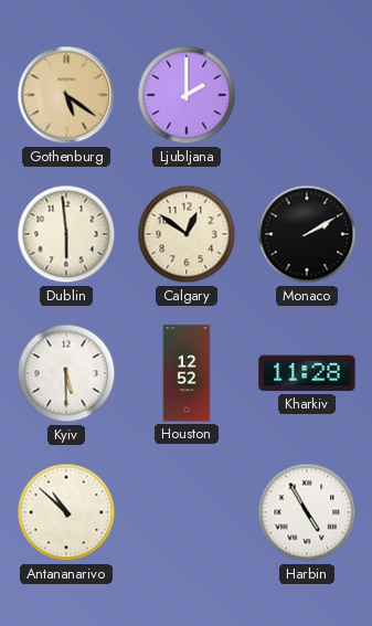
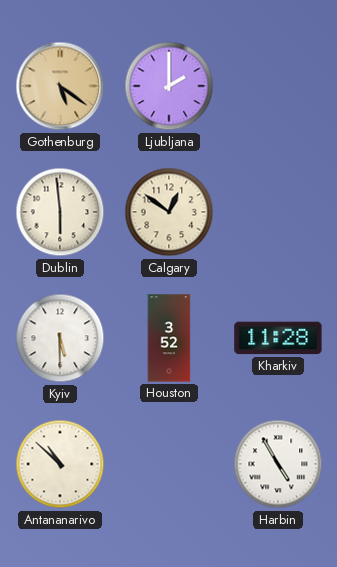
Monaco: 2:10 -> none
Houston: 12:52 -> 3:52
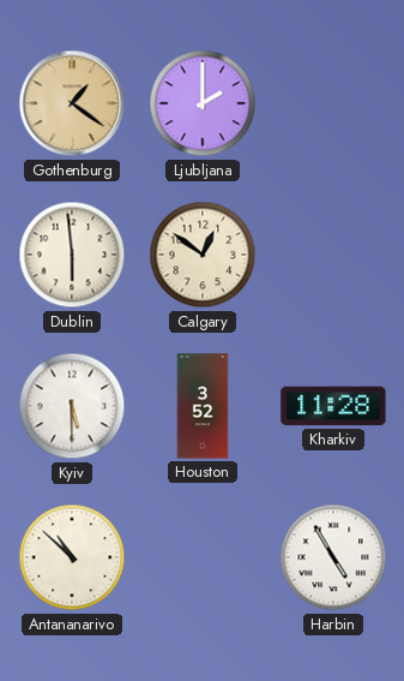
Gothenburg: 5:21 -> 1:21
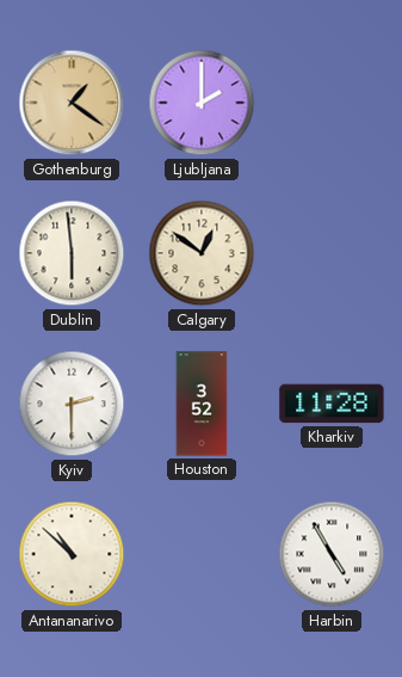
Kyiv: 5:30 -> 2:30
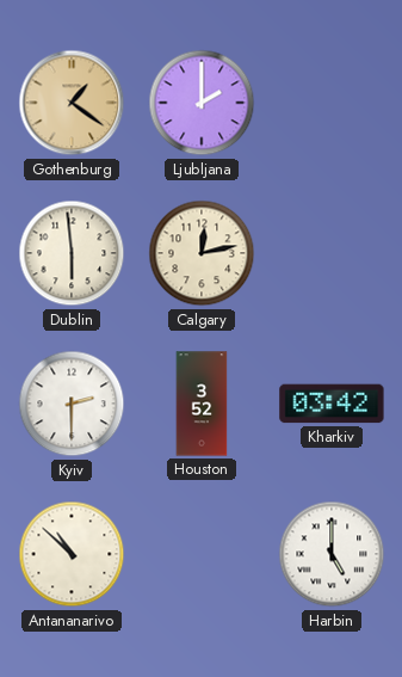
Calgary: 12:51 -> 12:13
Kharkiv: 11:28 -> 03:42
Harbin: 4:55 -> 5:00
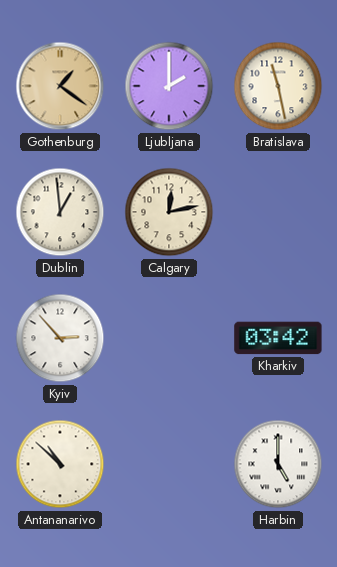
Bratislava: none -> 11:28
Dublin: 5:59 -> 12:59
Kyiv: 2:30 -> 2:53
Houston: 3:52 -> none
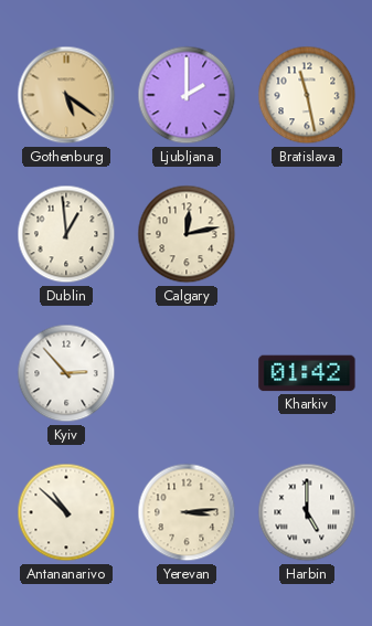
Gothenburg: 1:21 -> 5:21
Kharkiv: 03:42 -> 01:42
Yerevan: none -> 3:14
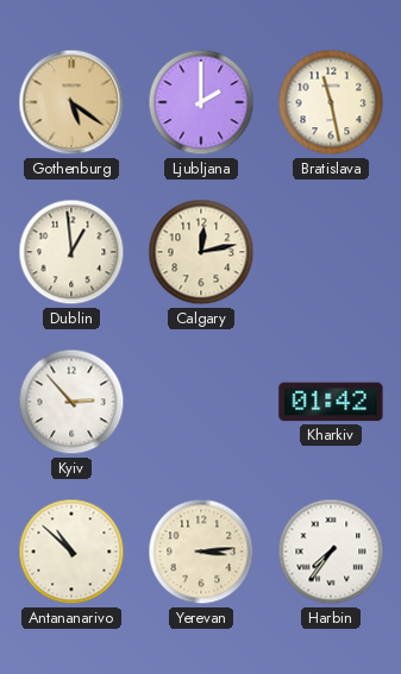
Harbin: 5:00 -> 7:36
